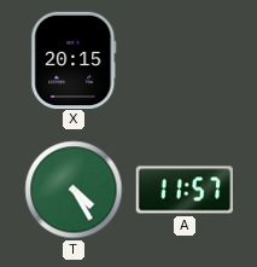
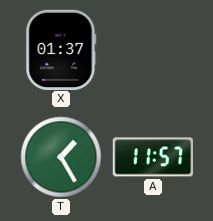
X: 20:15 -> 01:37
T: 4:25 -> 1:25
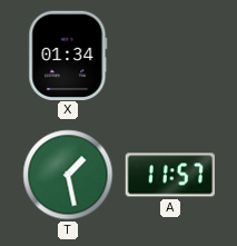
X: 01:37 -> 01:34
T: 1:25 -> 1:28
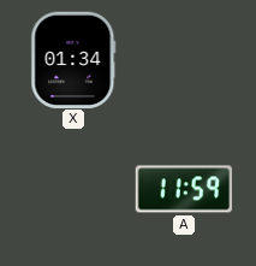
T: 1:28 -> none
A: 11:57 -> 11:59
